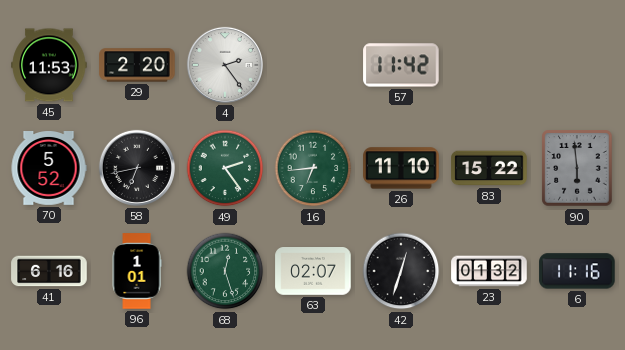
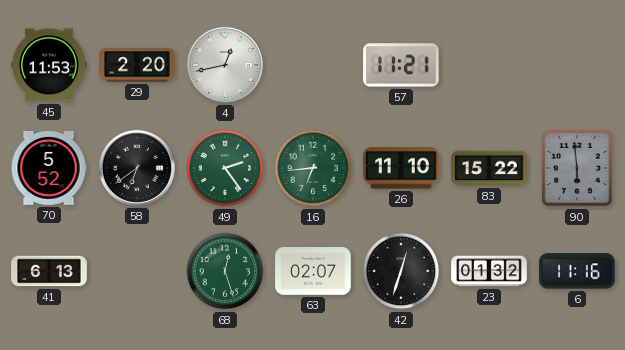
4: 2:24 -> 12:43
57: 11:42 -> 11:21
58: 6:43 -> 6:39
41: 6:16 -> 6:13
96: 1:01 -> none
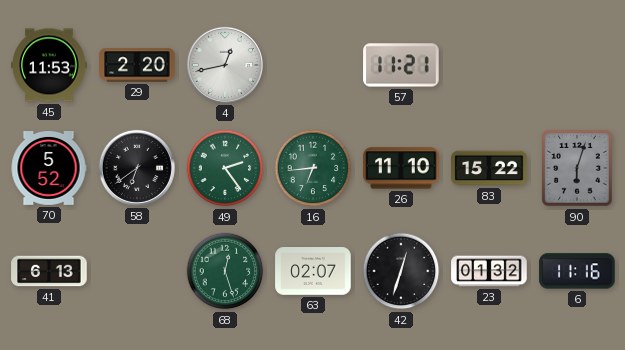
90: 5:59 -> 6:03
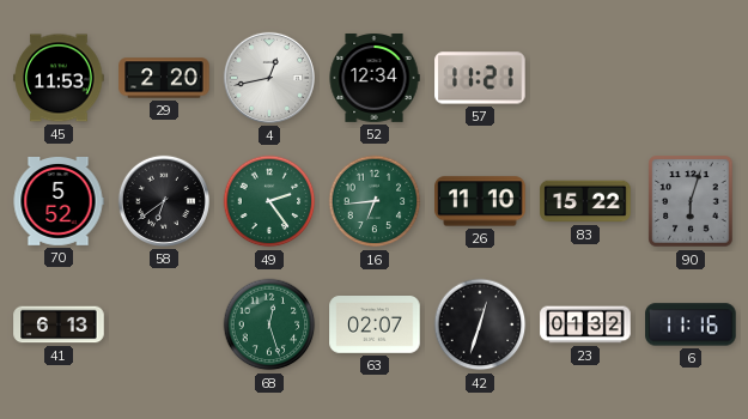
52: none -> 12:34
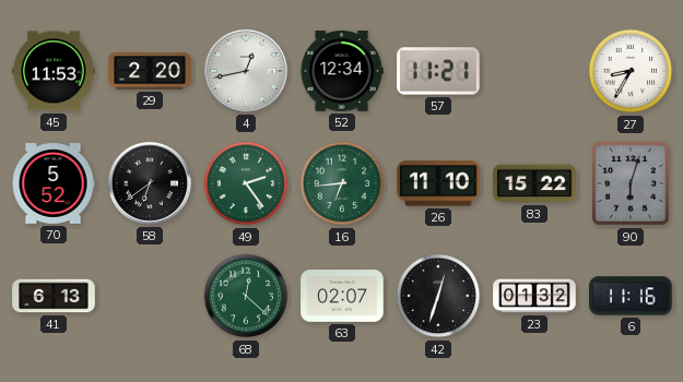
27: none -> 8:35
68: 12:27 -> 12:22
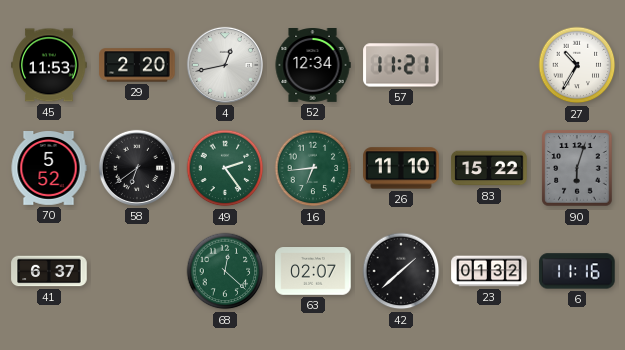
27: 8:35 -> 10:35
41: 6:13 -> 6:37
42: 12:33 -> 1:38
